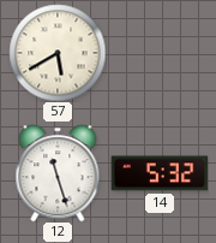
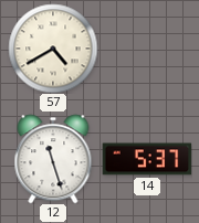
57: 5:40 -> 4:40
14: 5:32 -> 5:37
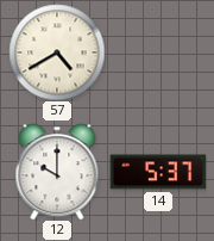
12: 11:27 -> 10:00
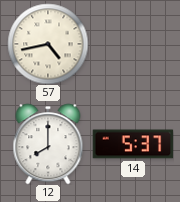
57: 4:40 -> 4:43
12: 10:00 -> 8:00
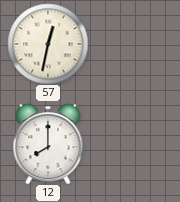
57: 4:43 -> 12:32
14: 5:37 -> none
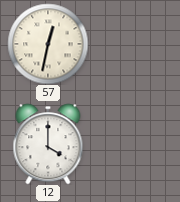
12: 8:00 -> 4:00
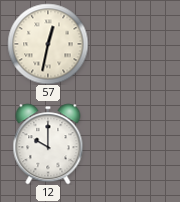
12: 4:00 -> 10:00
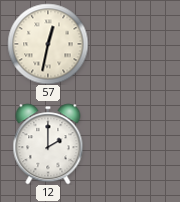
12: 10:00 -> 2:00
